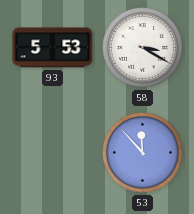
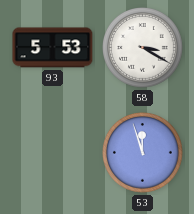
53: 11:53 -> 11:57
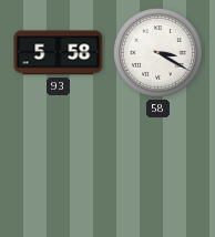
93: 5:53 -> 5:58
53: 11:57 -> none
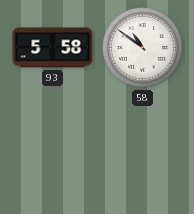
58: 3:20 -> 10:51
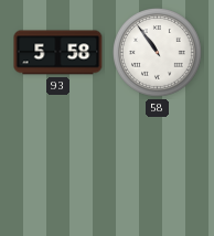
58: 10:51 -> 10:54
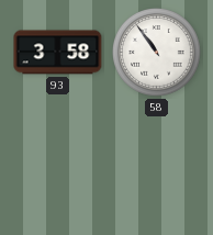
93: 5:58 -> 3:58
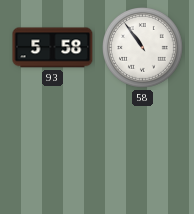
93: 3:58 -> 5:58
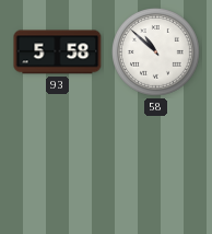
58: 10:54 -> 10:52
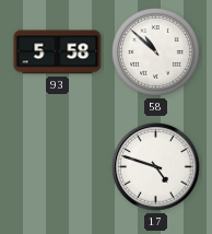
17: none -> 4:48
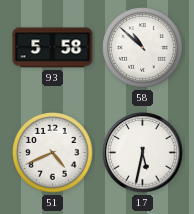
51: none -> 4:41
17: 4:48 -> 5:32
